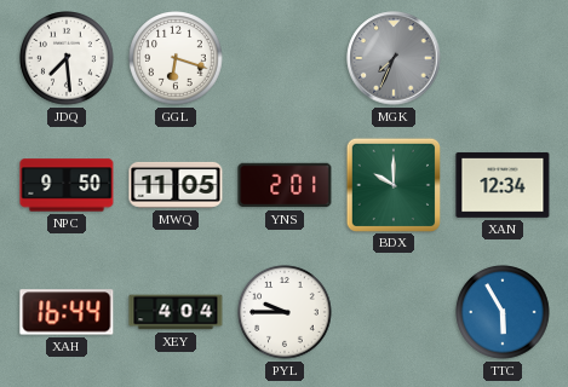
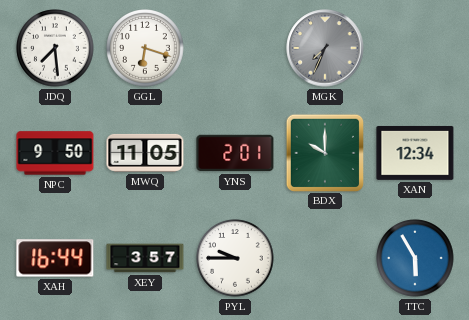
XEY: 4:04 -> 3:57
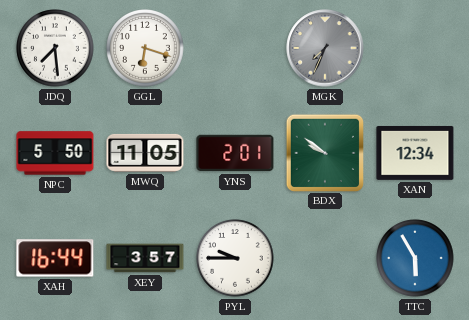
NPC: 9:50 -> 5:50
BDX: 10:00 -> 9:51
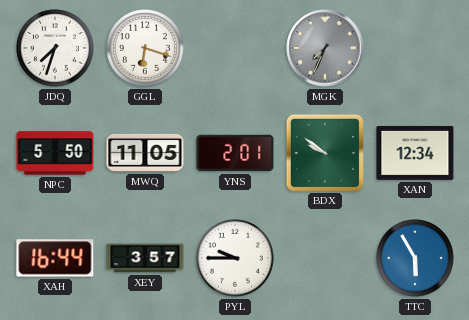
JDQ: 7:29 -> 7:33
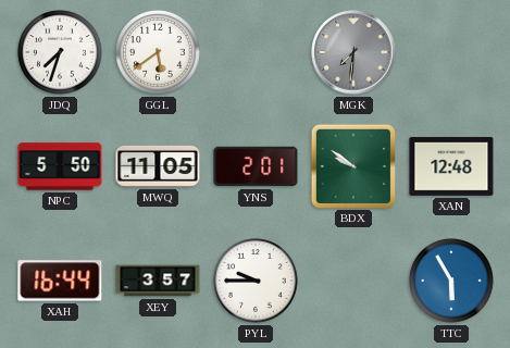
GGL: 6:18 -> 5:39
MGK: 7:34 -> 7:31
XAN: 12:34 -> 12:48
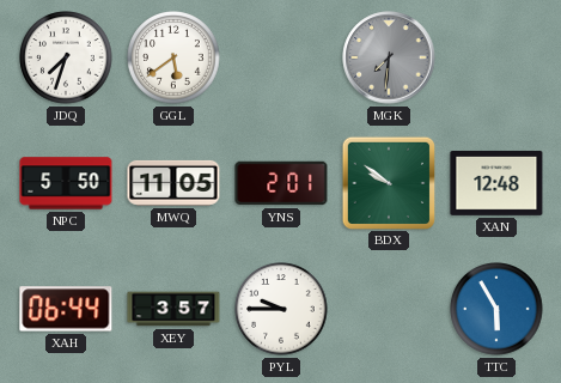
XAH: 16:44 -> 06:44
